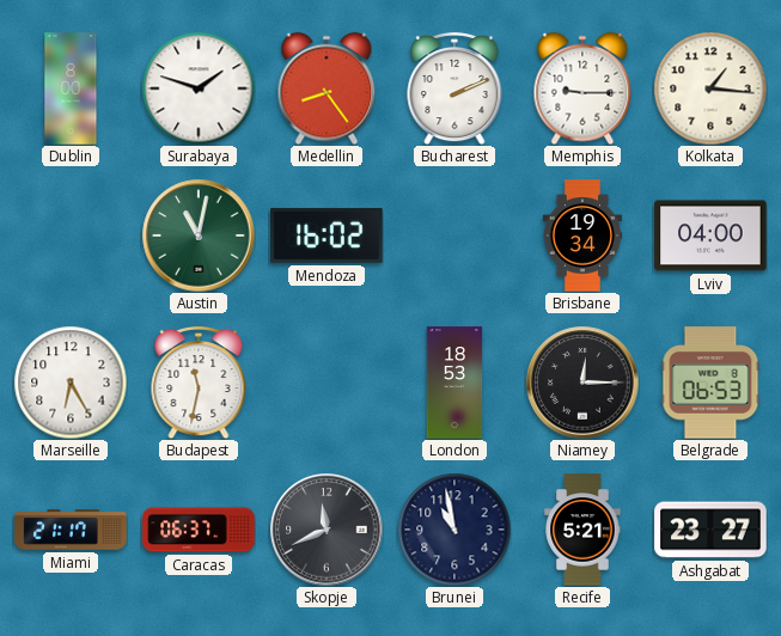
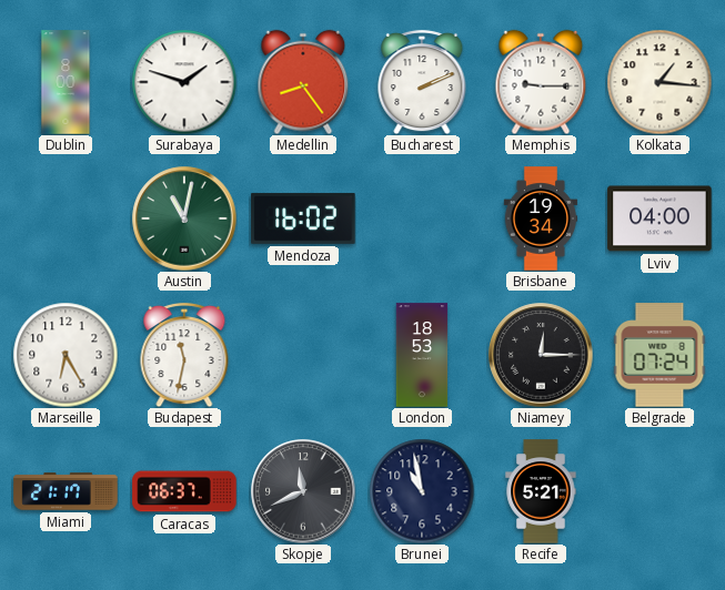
Belgrade: 06:53 -> 07:24
Ashgabat: 23:27 -> none
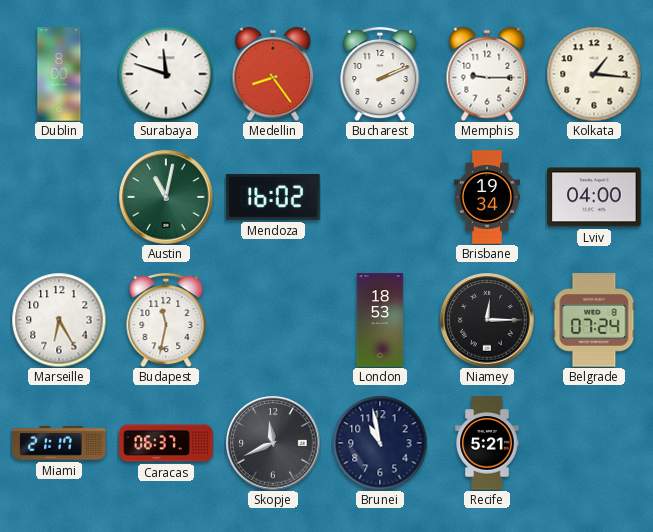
Surabaya: 1:48 -> 11:48
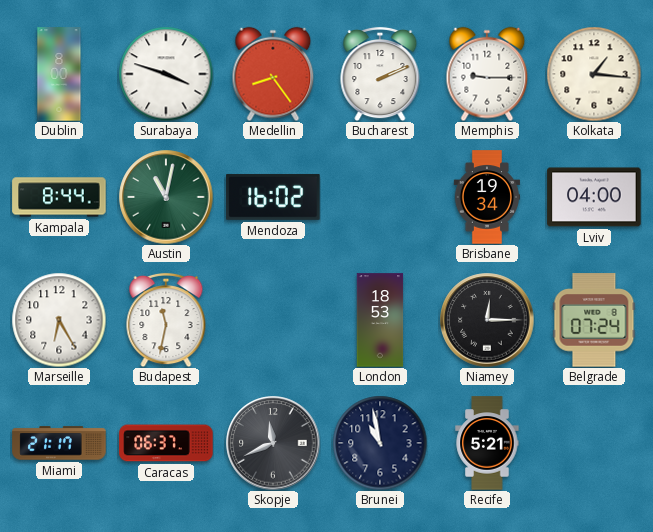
Surabaya: 11:48 -> 3:48
Kampala: none -> 8:44
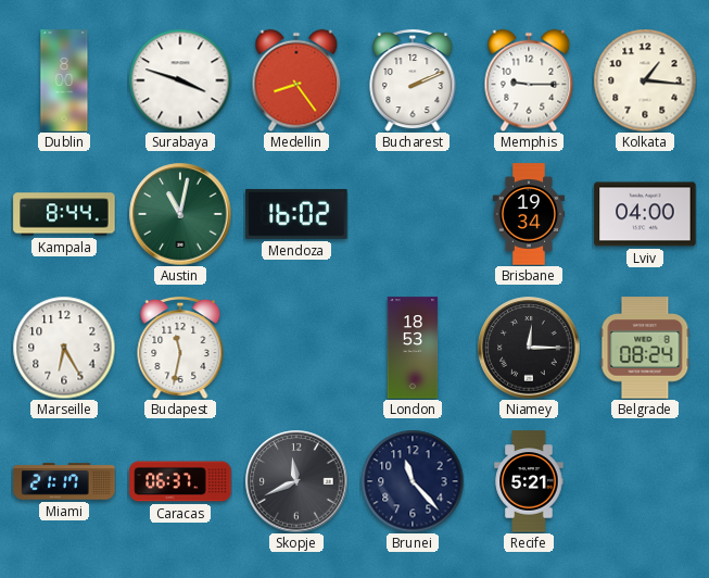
Belgrade: 07:24 -> 08:24
Brunei: 10:58 -> 11:23
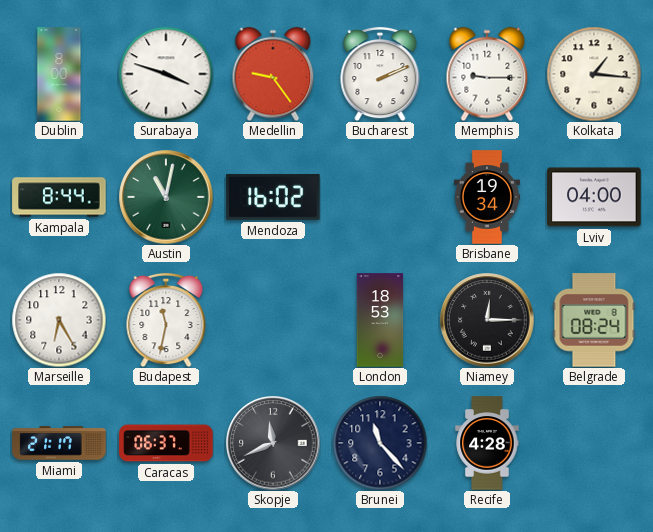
Medellin: 8:24 -> 9:24
Recife: 5:21 -> 4:28
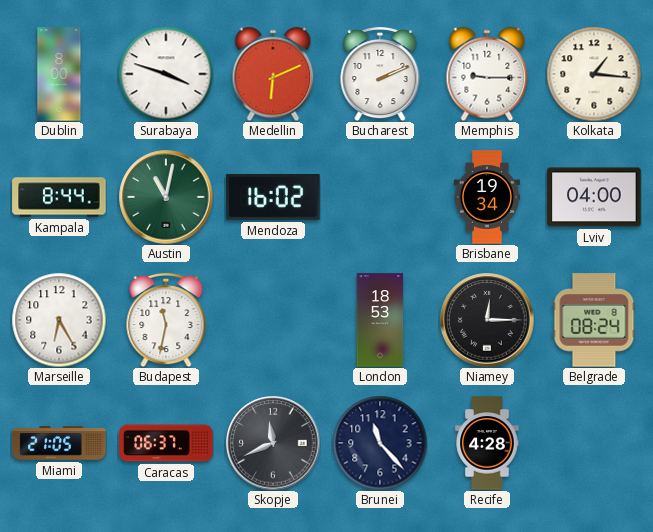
Medellin: 9:24 -> 6:11
Miami: 21:17 -> 21:05
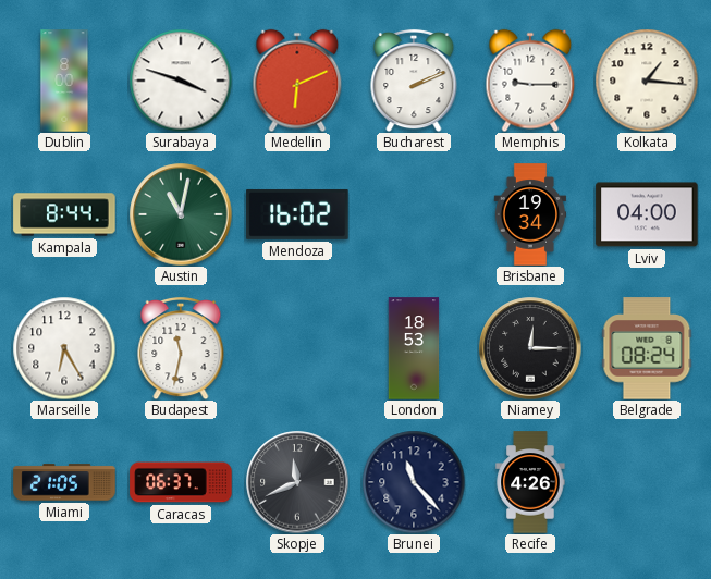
Recife: 4:28 -> 4:26
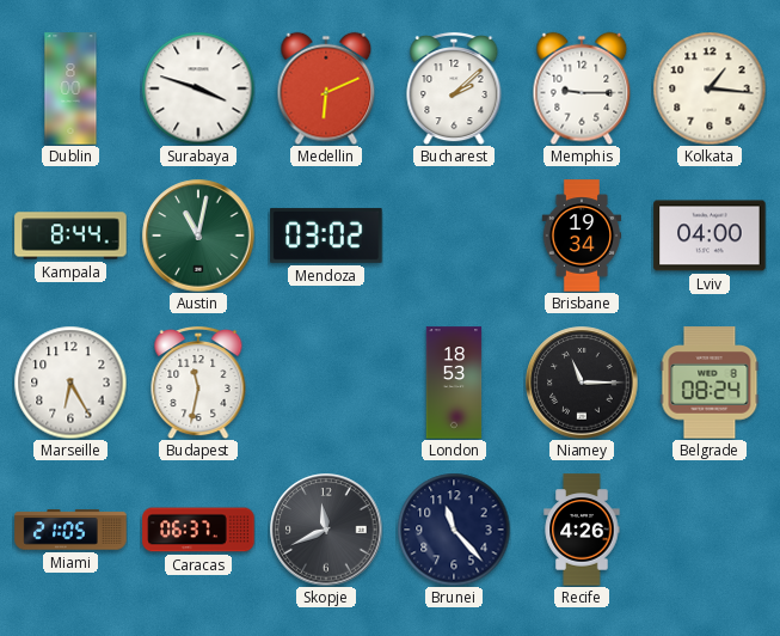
Bucharest: 2:11 -> 2:08
Mendoza: 16:02 -> 03:02
Niamey: 12:15 -> 11:15
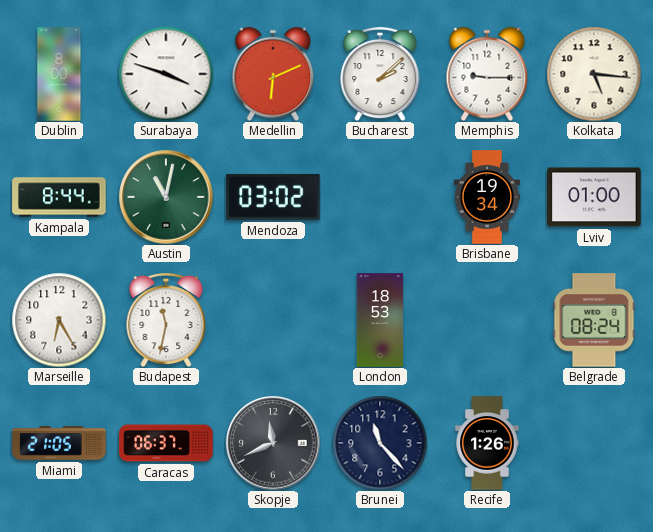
Kolkata: 1:16 -> 5:16
Lviv: 04:00 -> 01:00
Niamey: 11:15 -> none
Recife: 4:26 -> 1:26
